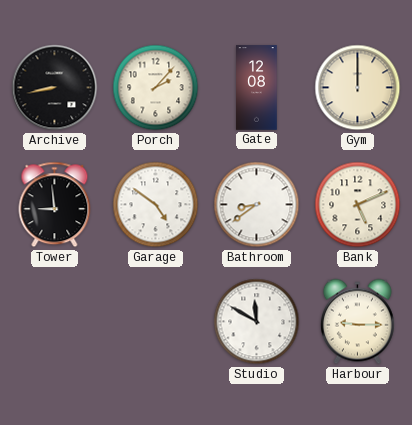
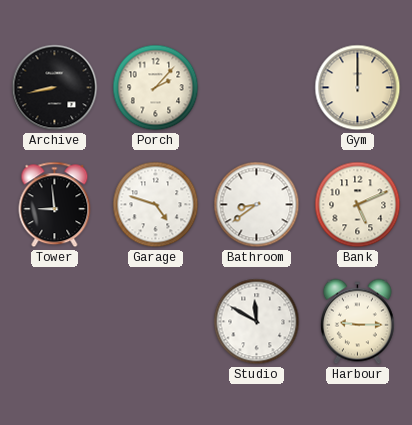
Gate: 12:08 -> none
Garage: 4:51 -> 4:48
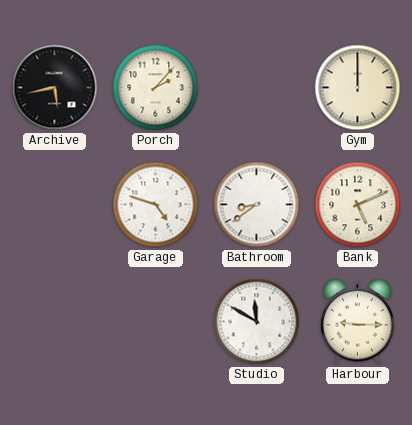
Archive: 8:43 -> 5:43
Tower: 8:59 -> none
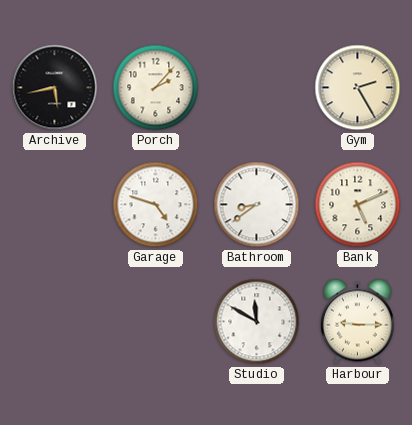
Gym: 12:00 -> 2:25
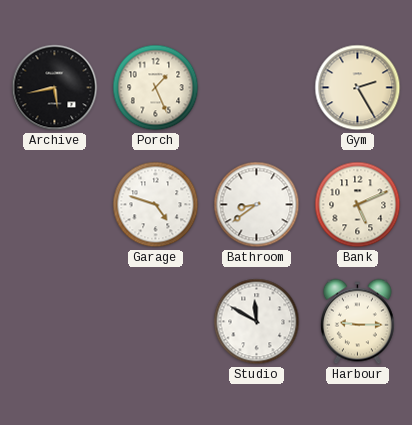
Porch: 2:07 -> 1:26
